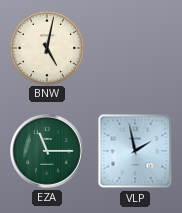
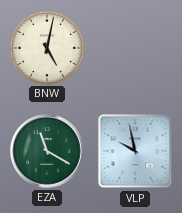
EZA: 11:15 -> 11:20
VLP: 1:58 -> 9:58
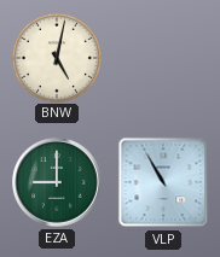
EZA: 11:20 -> 9:00
VLP: 9:58 -> 10:55
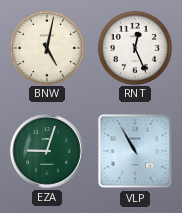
RNT: none -> 12:26
EZA: 9:00 -> 9:03
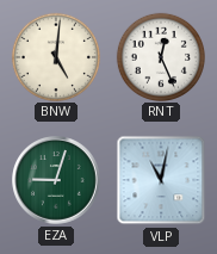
BNW: 5:02 -> 5:01
VLP: 10:55 -> 11:02
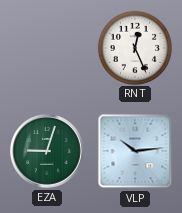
BNW: 5:01 -> none
VLP: 11:02 -> 10:14
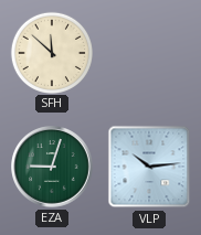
SFH: none -> 11:52
RNT: 12:26 -> none
